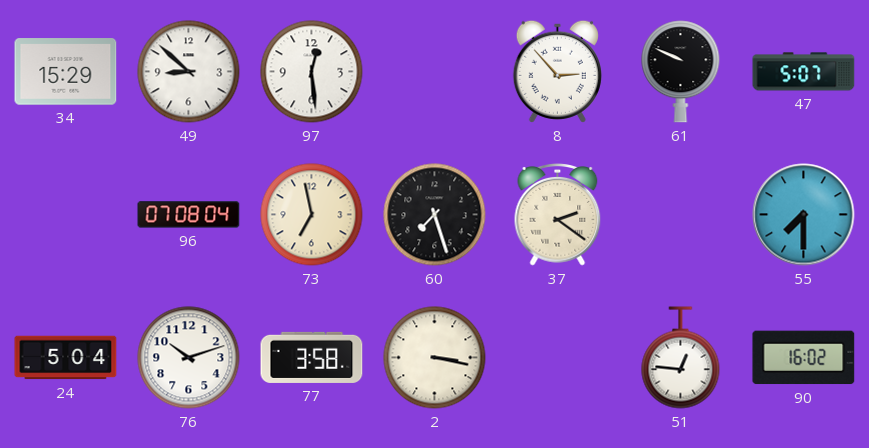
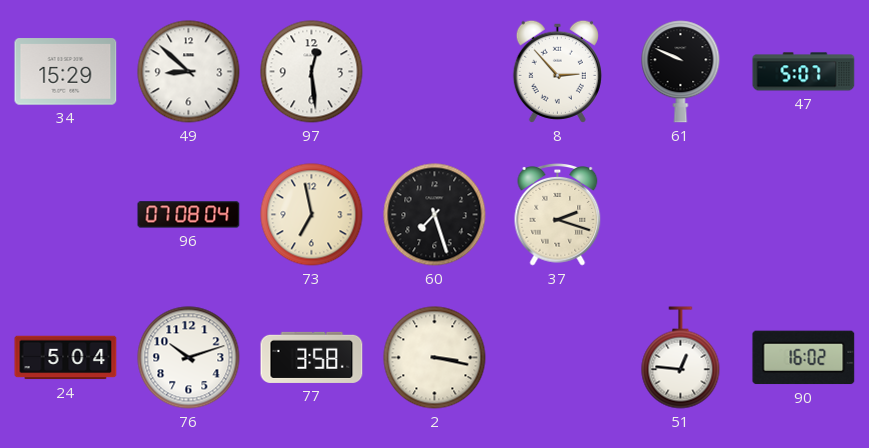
37: 2:21 -> 2:18
55: 7:30 -> none
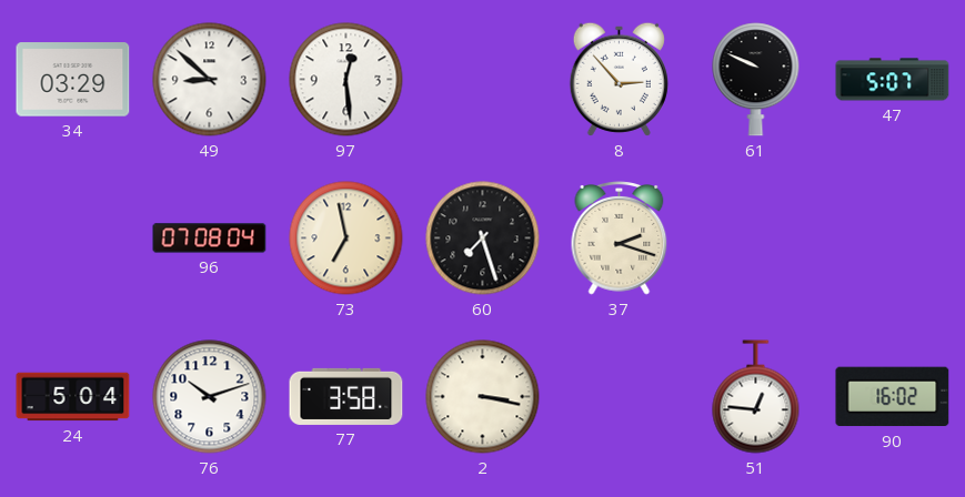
34: 15:29 -> 03:29
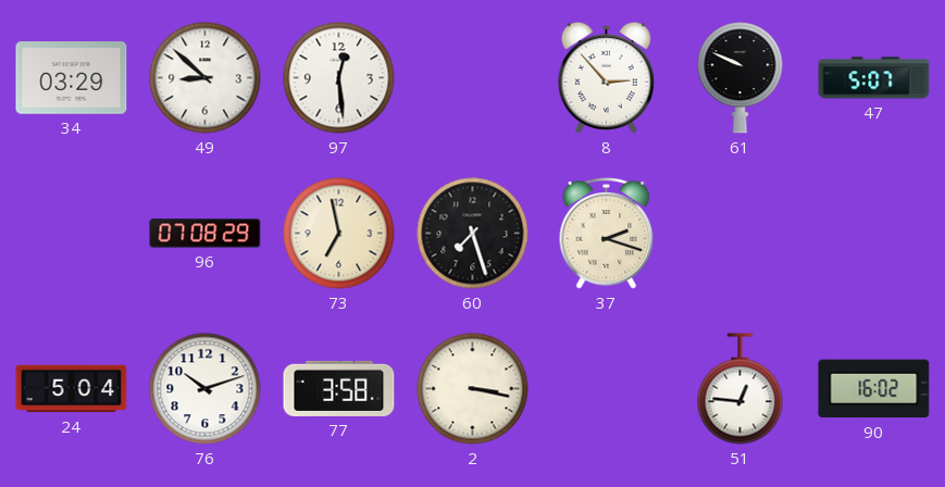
96: 07:08:04 -> 07:08:29
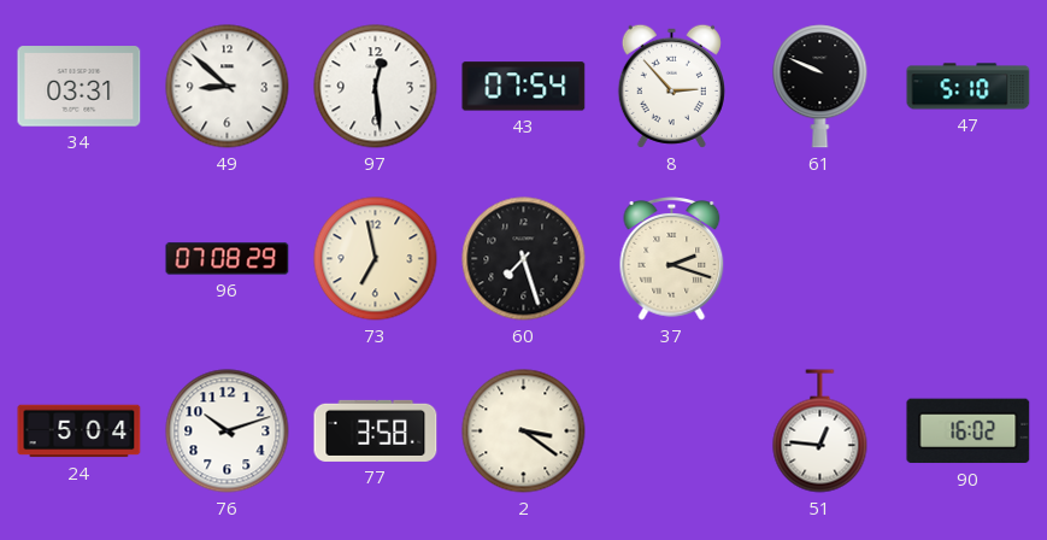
34: 03:29 -> 03:31
43: none -> 07:54
47: 5:07 -> 5:10
2: 3:17 -> 3:21
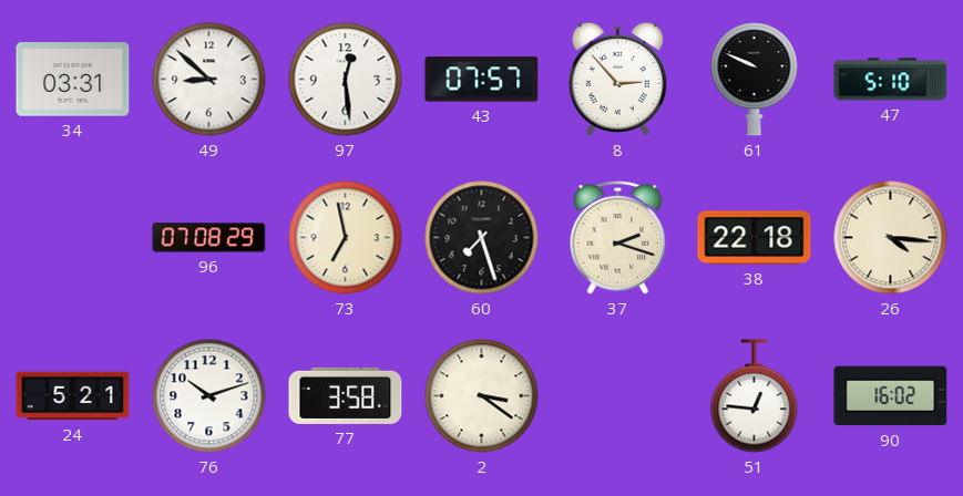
43: 07:54 -> 07:57
38: none -> 22:18
26: none -> 4:16
24: 5:04 -> 5:21
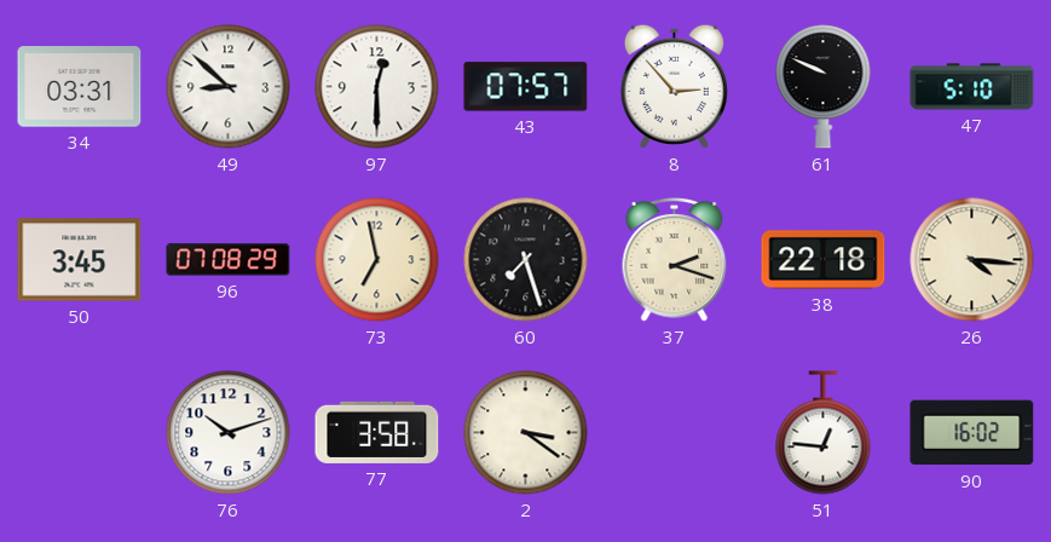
97: 12:29 -> 12:30
50: none -> 3:45
24: 5:21 -> none
